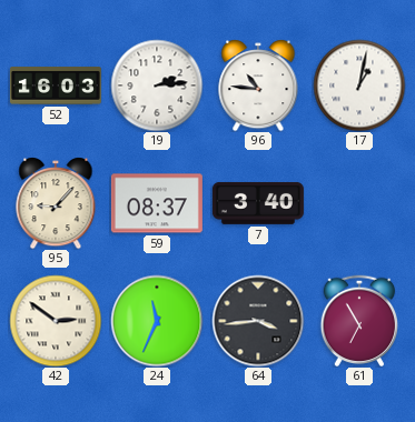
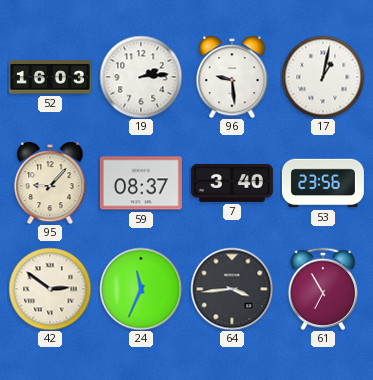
96: 10:46 -> 9:29
53: none -> 23:56
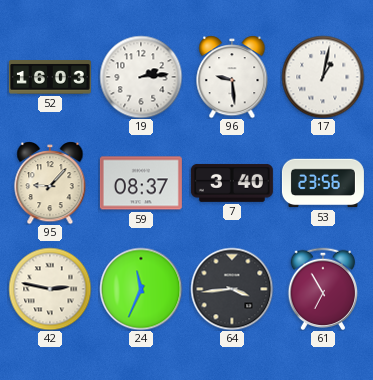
42: 2:51 -> 2:47
